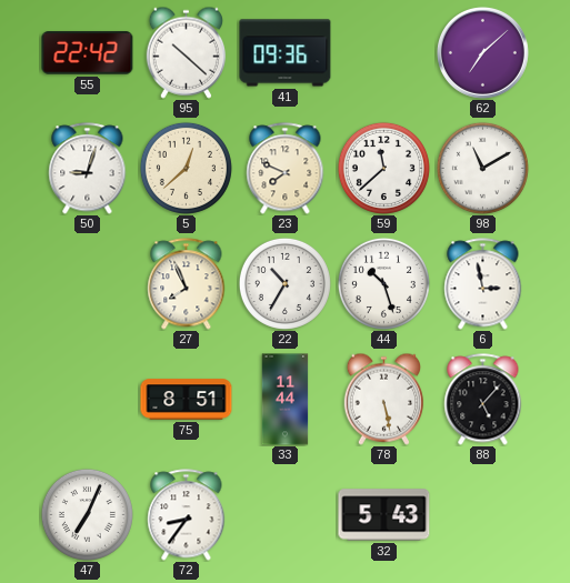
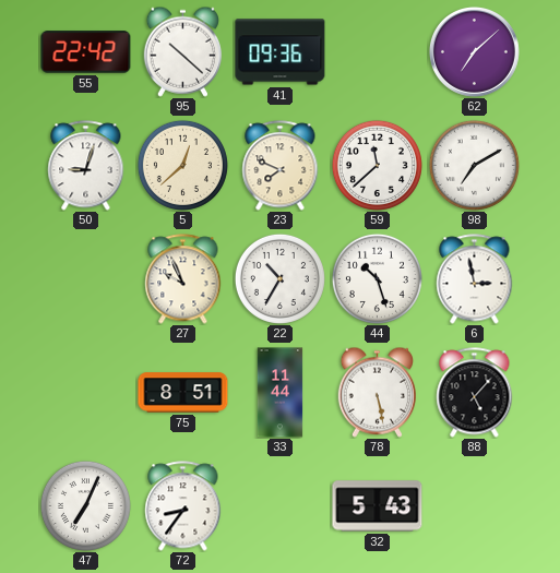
98: 11:10 -> 7:10
27: 7:56 -> 9:56
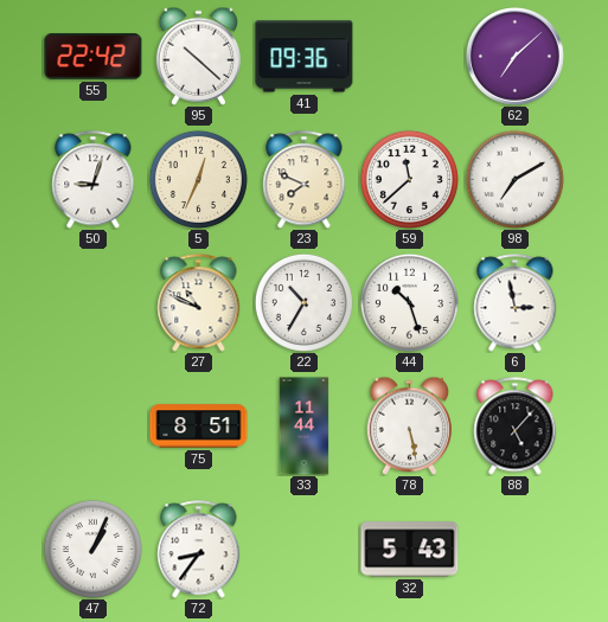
5: 12:38 -> 12:34
27: 9:56 -> 10:49
47: 7:04 -> 1:04
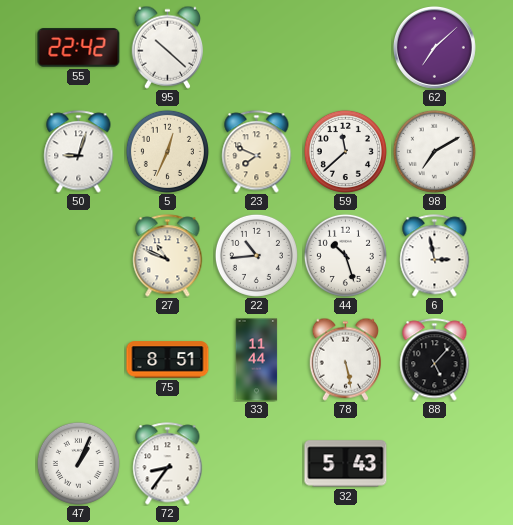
41: 09:36 -> none
22: 10:35 -> 10:44
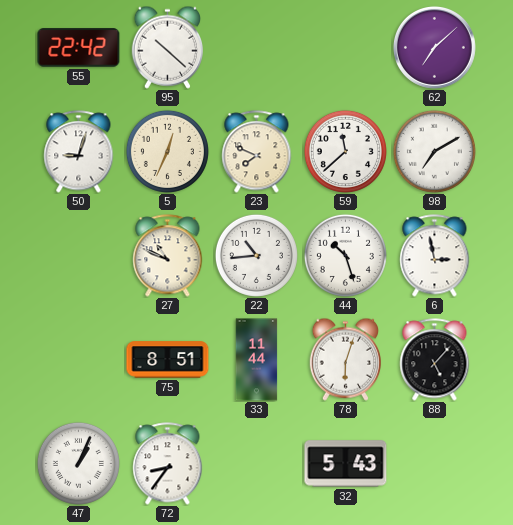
78: 5:28 -> 6:03
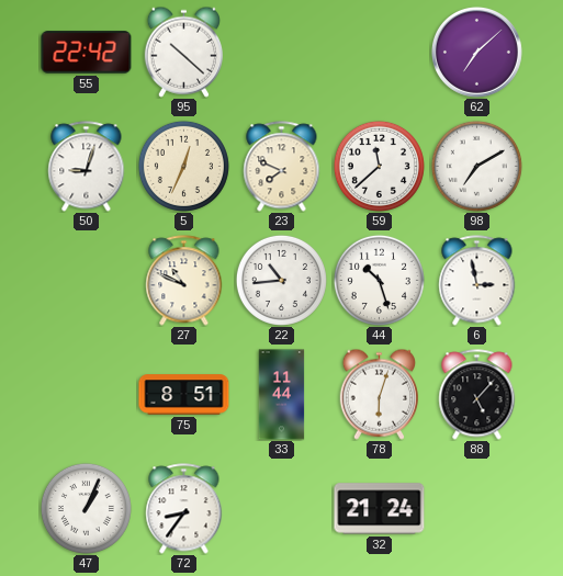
32: 5:43 -> 21:24
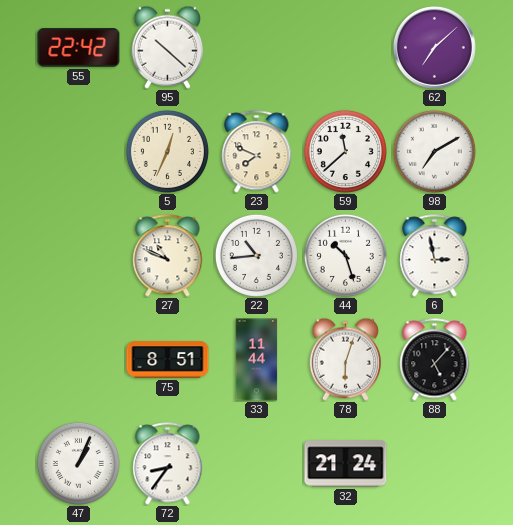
50: 9:03 -> none
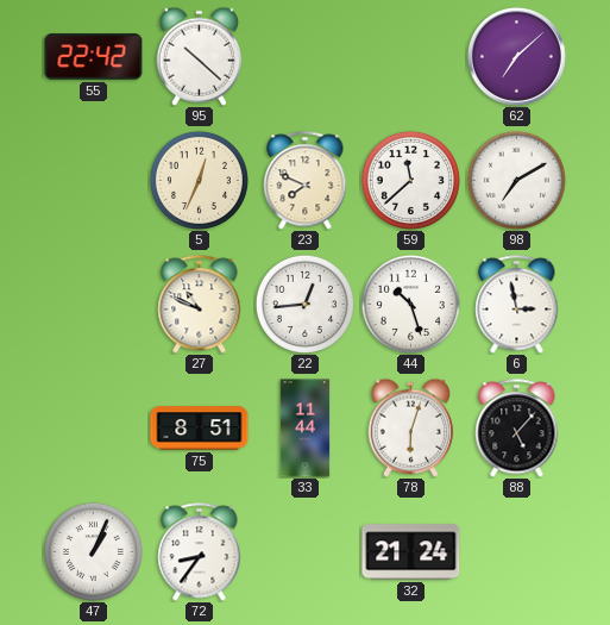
22: 10:44 -> 12:44
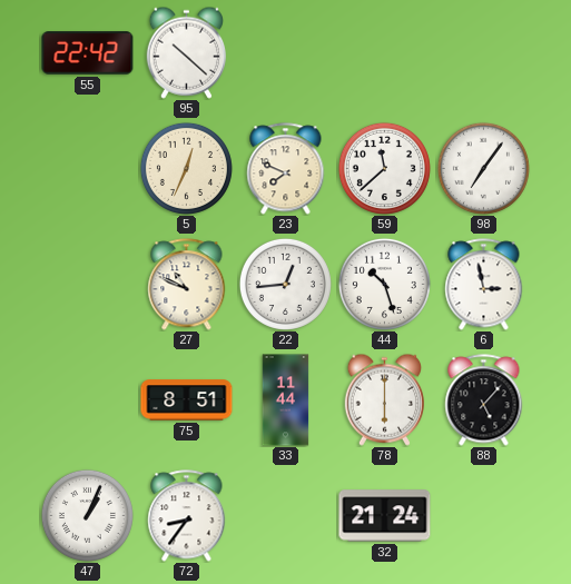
62: 7:08 -> none
98: 7:10 -> 7:06
78: 6:03 -> 6:00
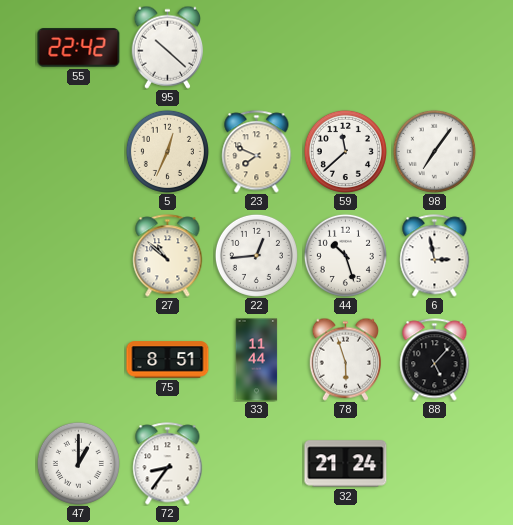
27: 10:49 -> 10:52
78: 6:00 -> 5:57
47: 1:04 -> 1:00
